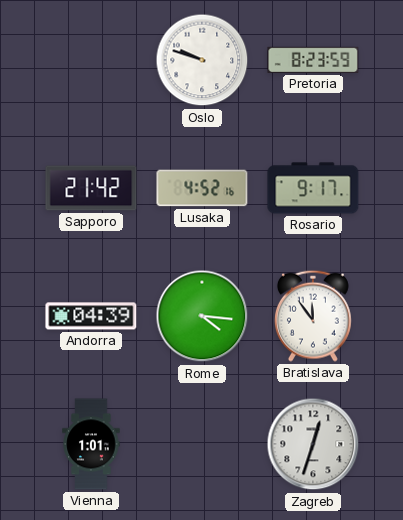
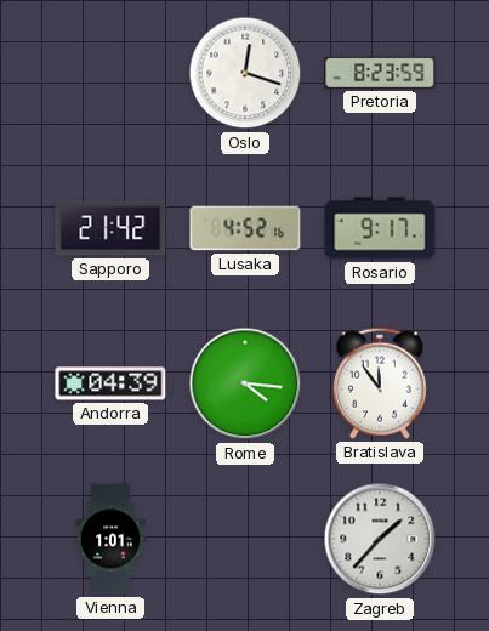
Oslo: 9:48 -> 12:18
Zagreb: 12:33 -> 1:37
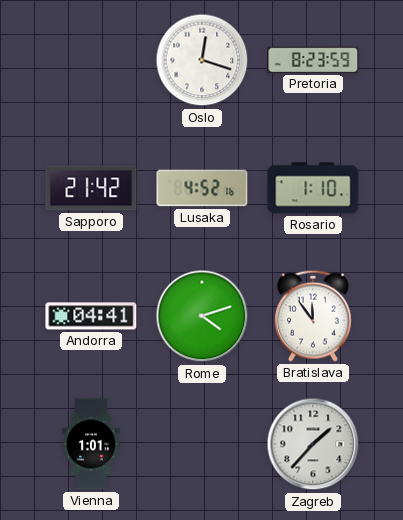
Rosario: 9:17 -> 1:10
Andorra: 04:39 -> 04:41
Rome: 4:16 -> 4:12
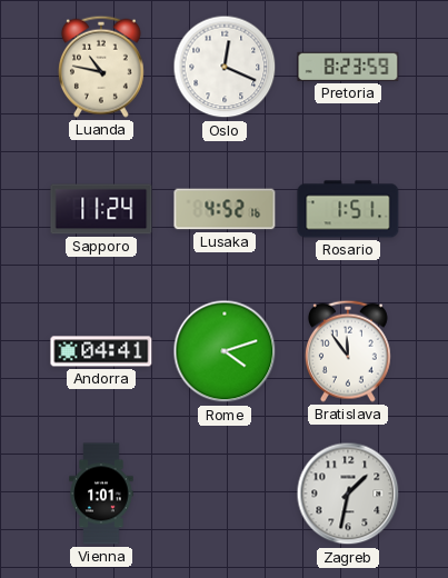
Luanda: none -> 10:47
Oslo: 12:18 -> 12:19
Sapporo: 21:42 -> 11:24
Rosario: 1:10 -> 1:51
Zagreb: 1:37 -> 1:32
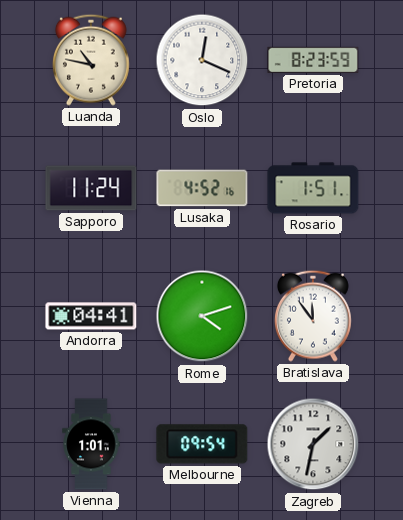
Melbourne: none -> 09:54
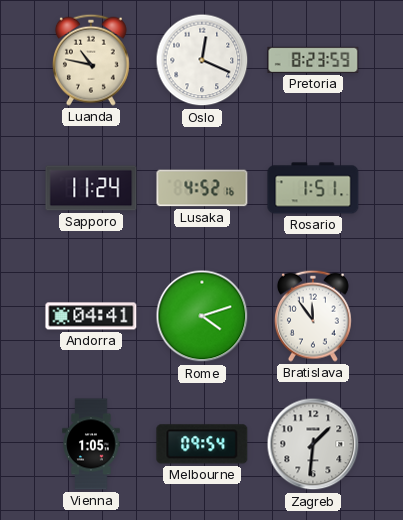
Vienna: 1:01 -> 1:05
Zagreb: 1:32 -> 1:31
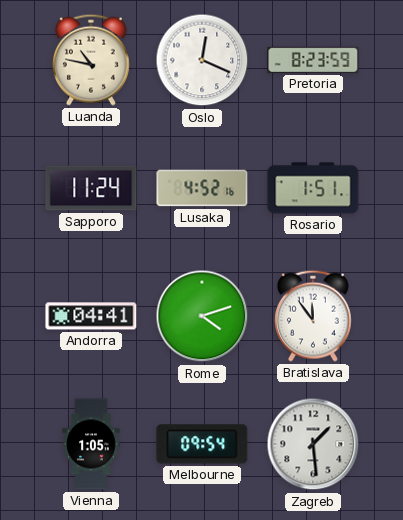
Zagreb: 1:31 -> 1:29
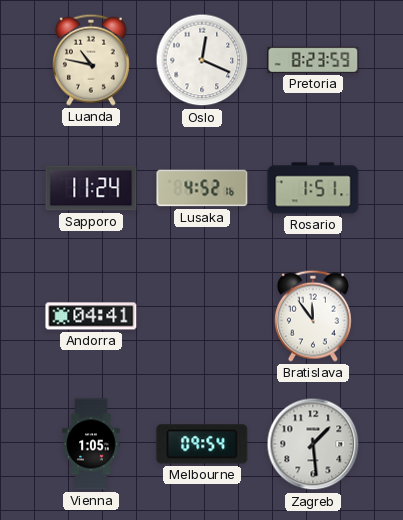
Rome: 4:12 -> none
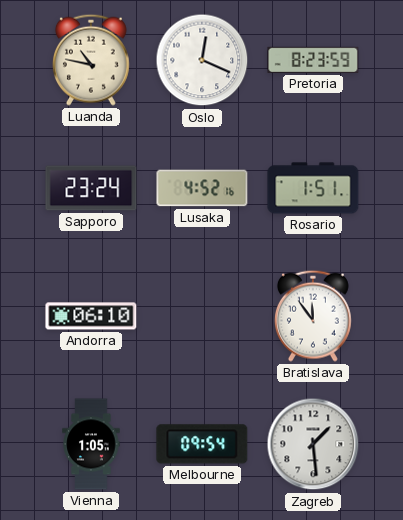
Sapporo: 11:24 -> 23:24
Andorra: 04:41 -> 06:10
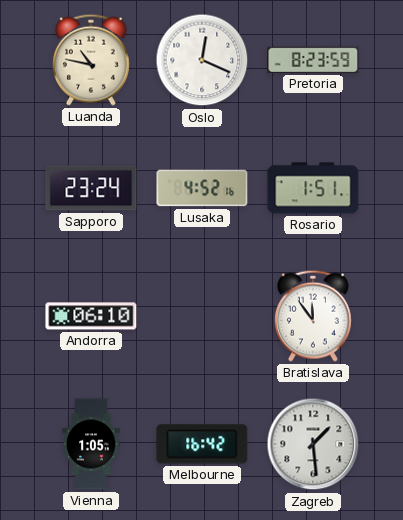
Melbourne: 09:54 -> 16:42
